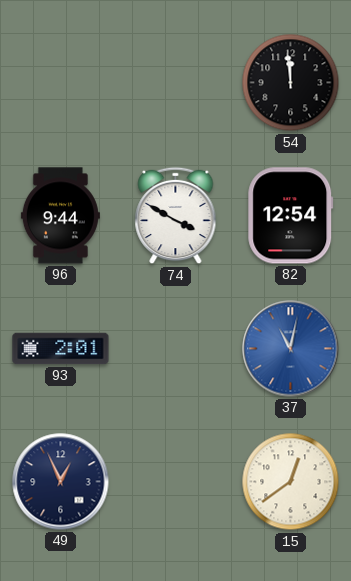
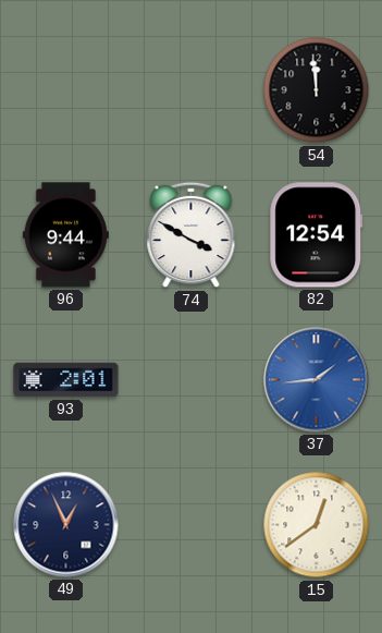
37: 11:02 -> 1:44
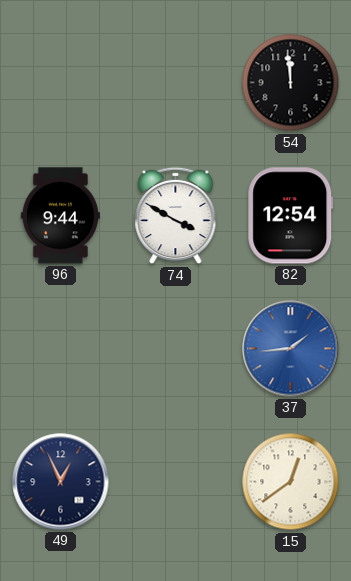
93: 2:01 -> none
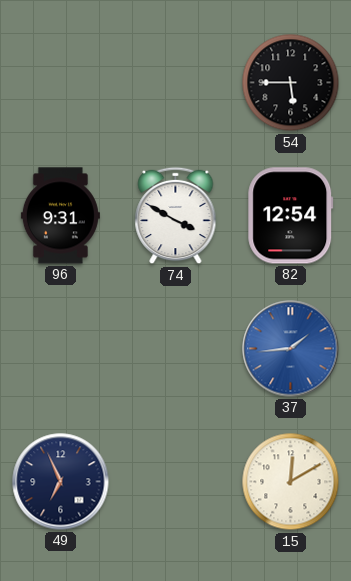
54: 11:59 -> 5:45
96: 9:44 -> 9:31
49: 12:56 -> 6:56
15: 12:39 -> 12:10
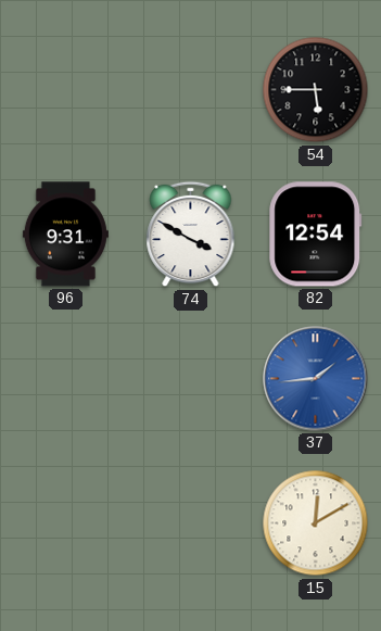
49: 6:56 -> none
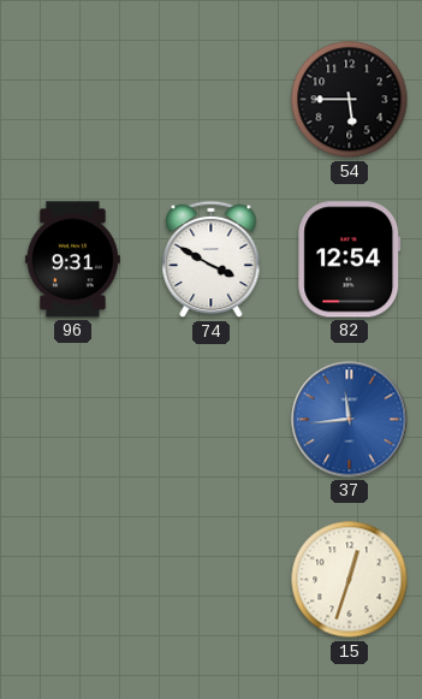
37: 1:44 -> 11:44
15: 12:10 -> 12:33
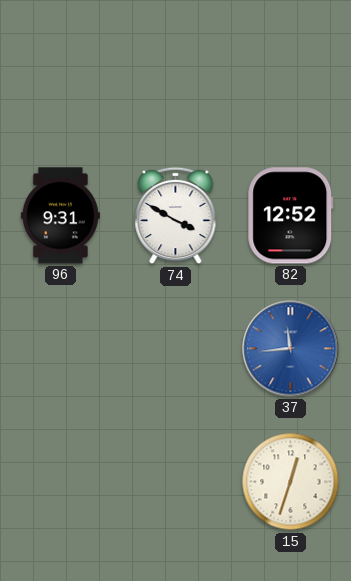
54: 5:45 -> none
82: 12:54 -> 12:52
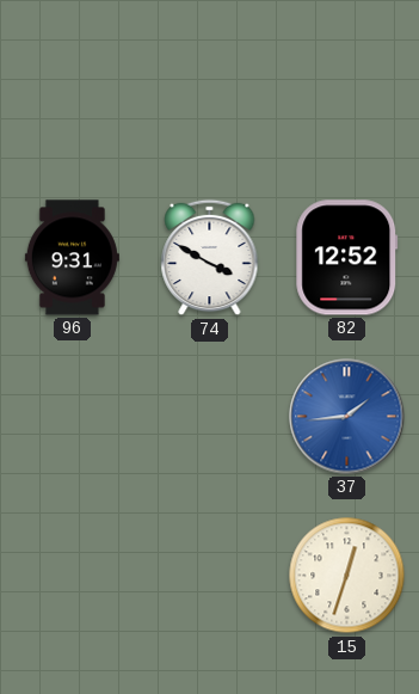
37: 11:44 -> 1:44
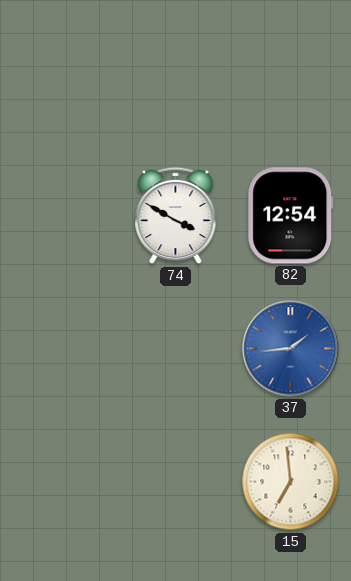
96: 9:31 -> none
82: 12:52 -> 12:54
15: 12:33 -> 6:59
